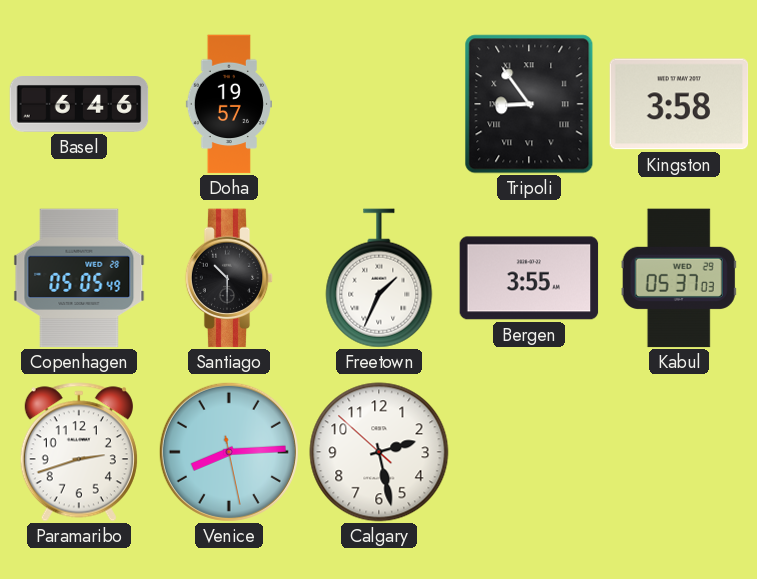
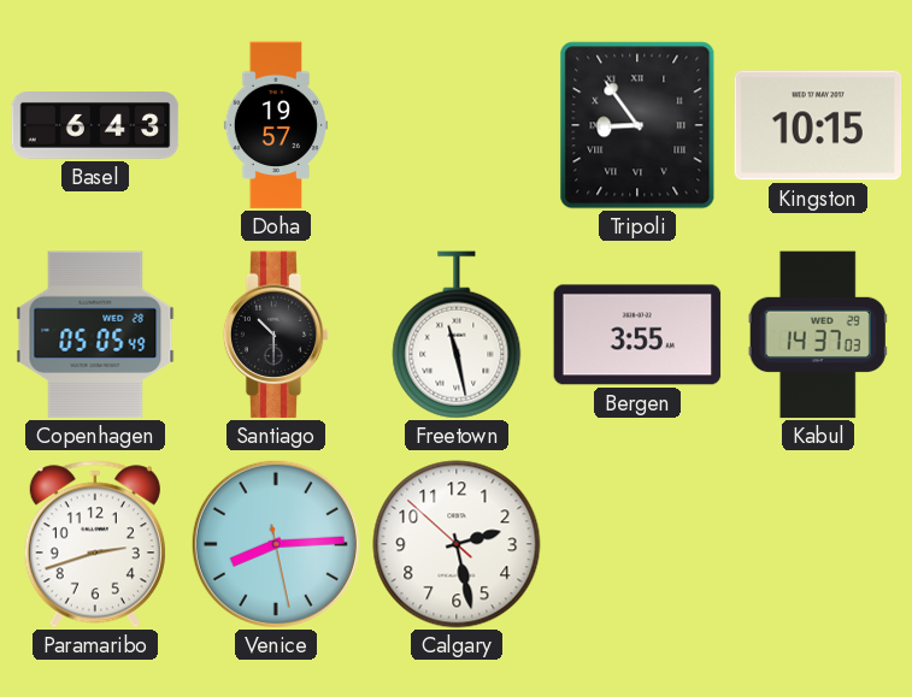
Basel: 6:46 -> 6:43
Kingston: 3:58 -> 10:15
Freetown: 1:34 -> 11:28
Kabul: 05:37 -> 14:37
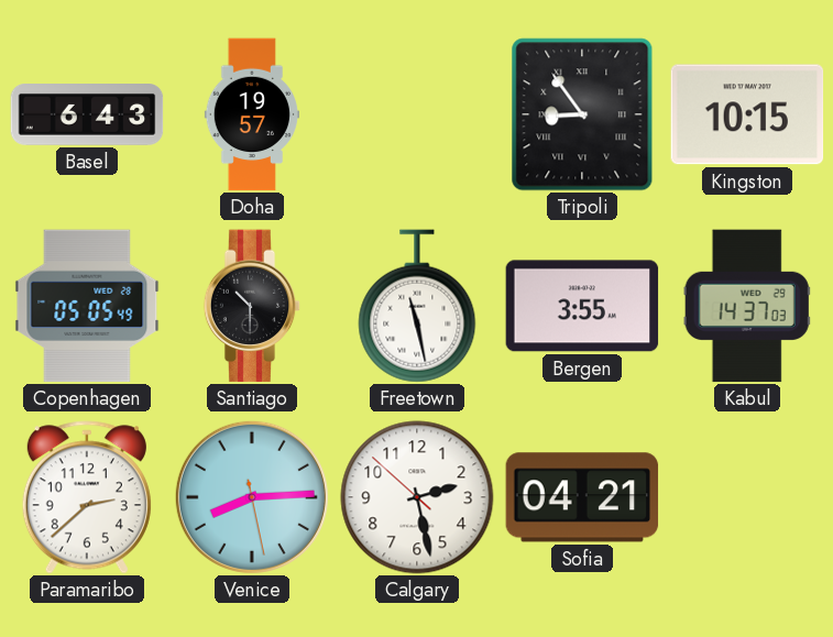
Paramaribo: 2:42 -> 2:38
Sofia: none -> 04:21
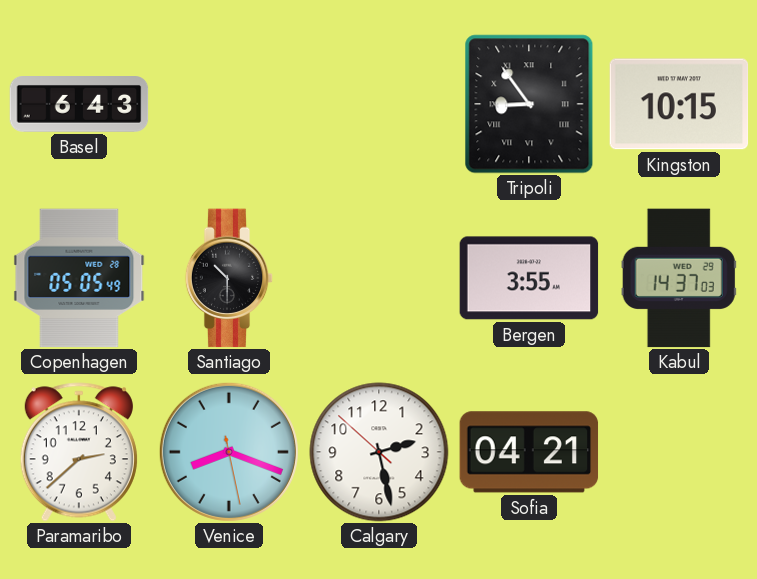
Doha: 19:57 -> none
Freetown: 11:28 -> none
Venice: 8:14 -> 8:18
